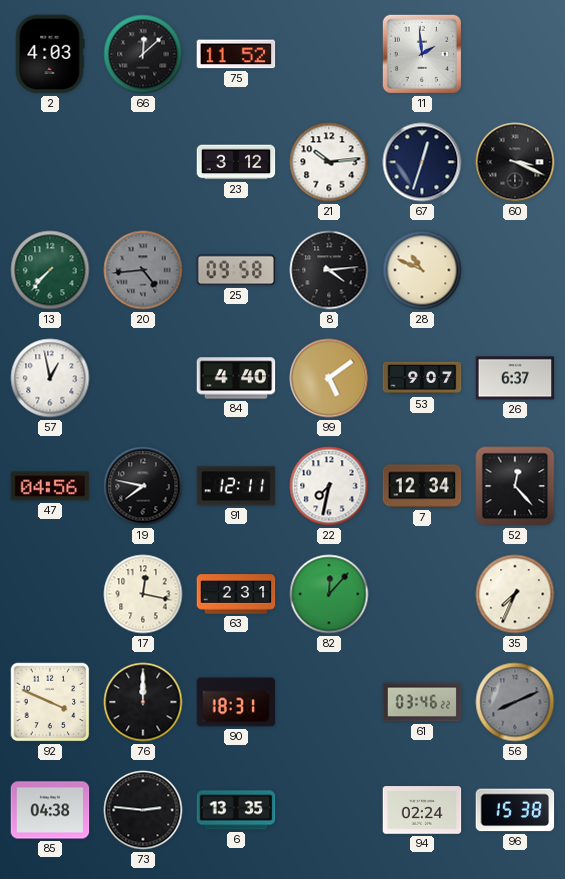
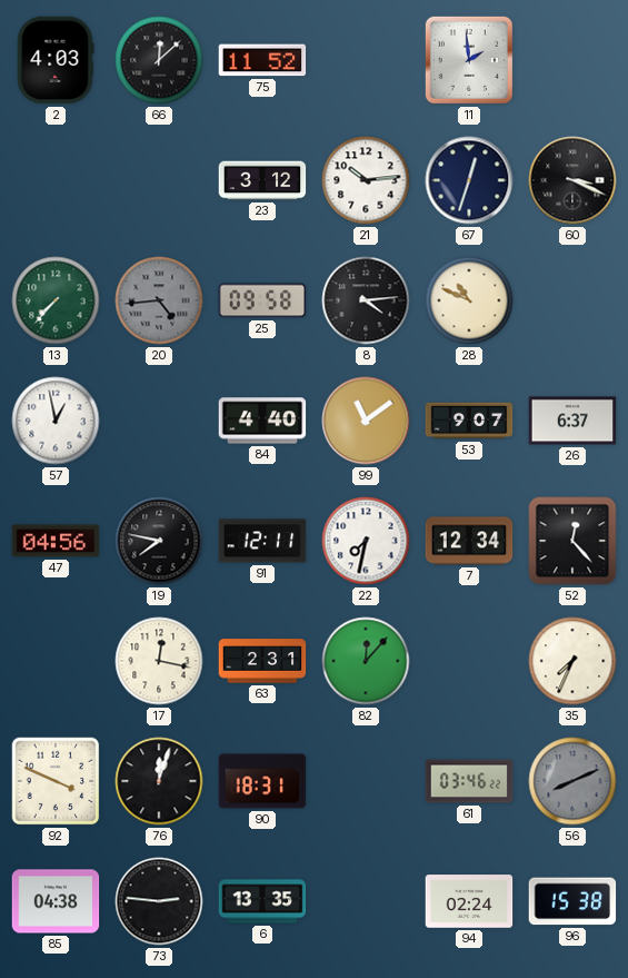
99: 5:09 -> 11:09
76: 12:00 -> 12:03
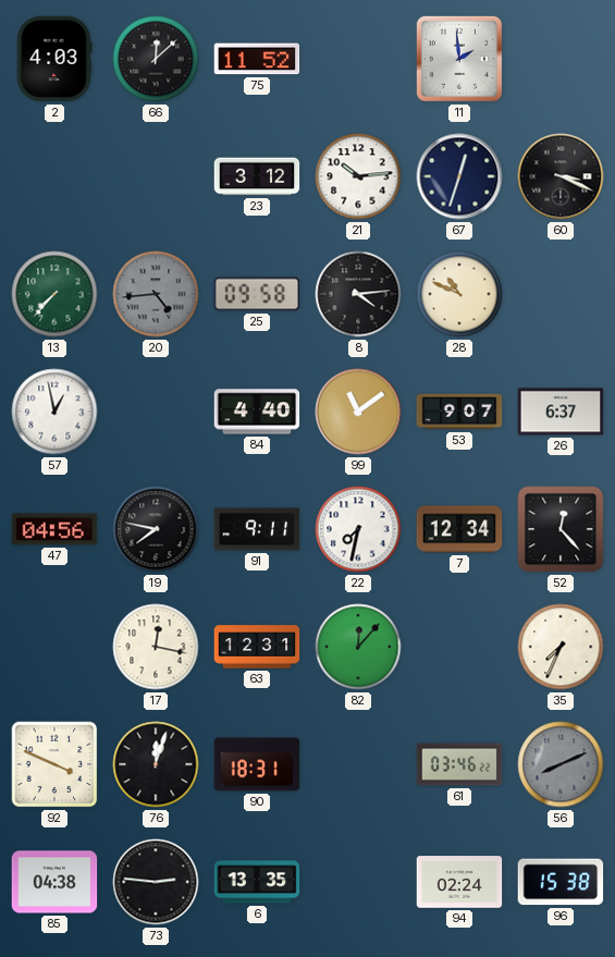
91: 12:11 -> 9:11
63: 2:31 -> 12:31
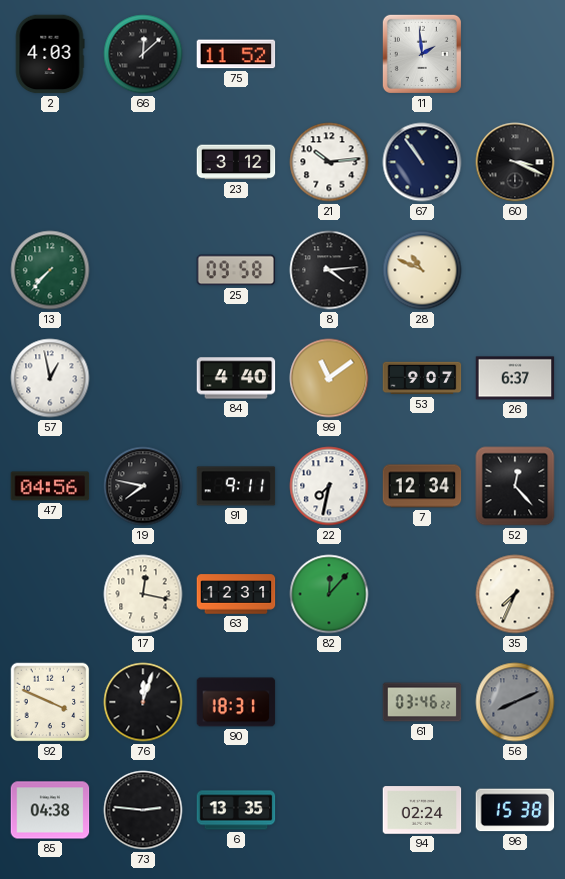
67: 12:33 -> 10:54
20: 4:44 -> none
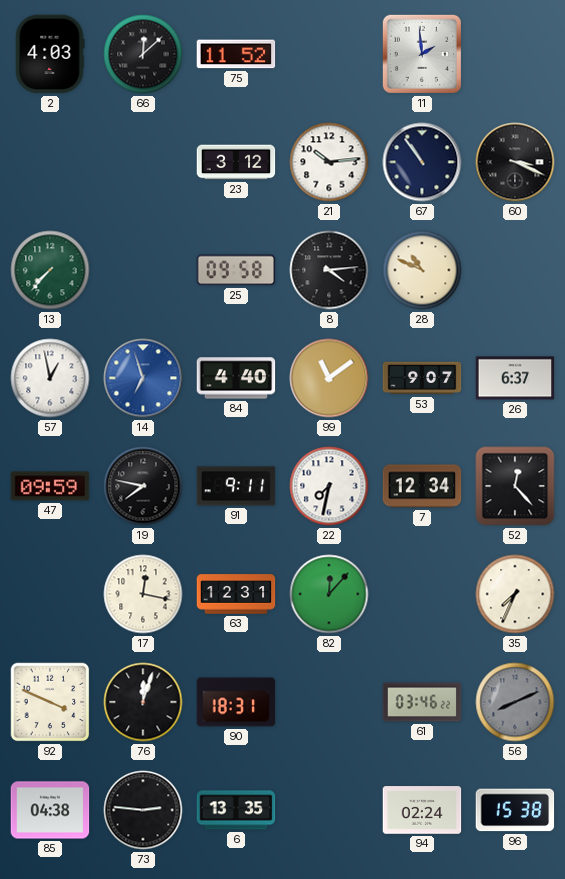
14: none -> 6:57
47: 04:56 -> 09:59
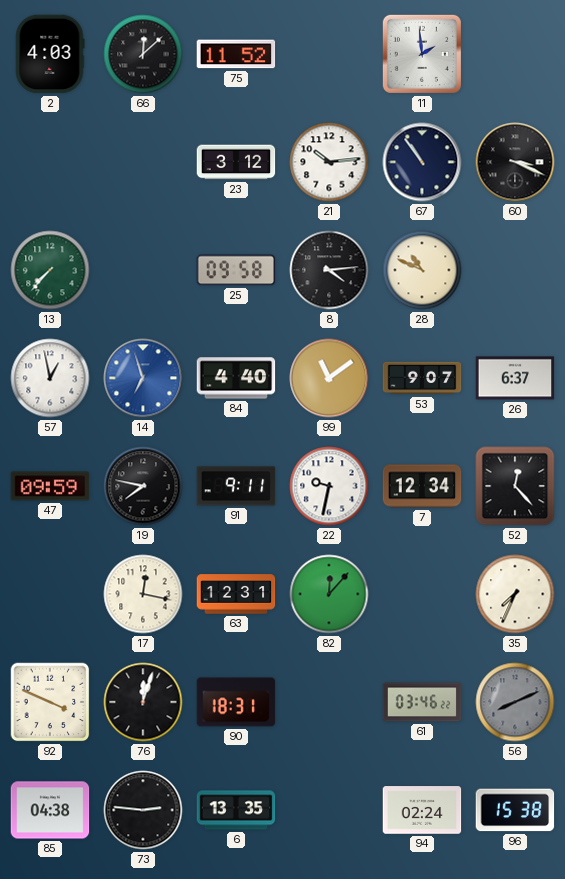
22: 7:32 -> 9:32
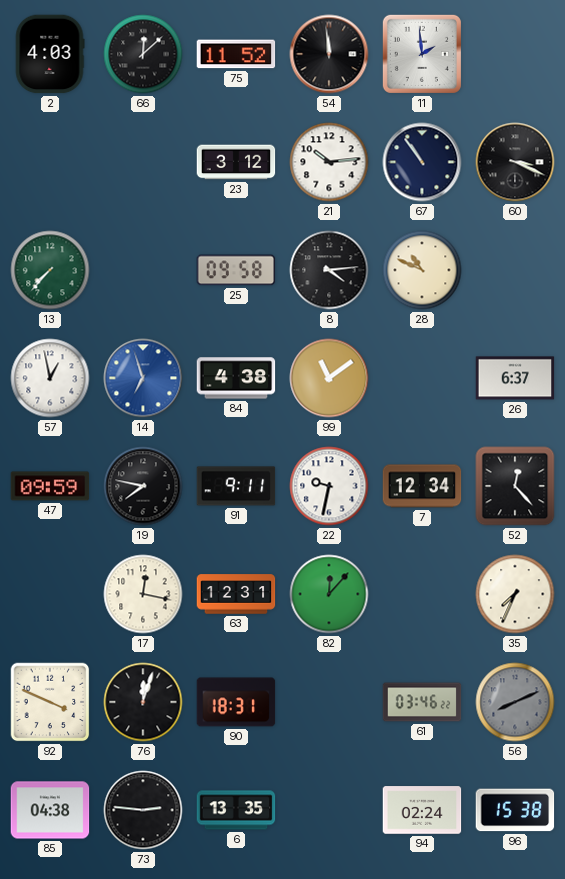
54: none -> 11:59
84: 4:40 -> 4:38
53: 9:07 -> none
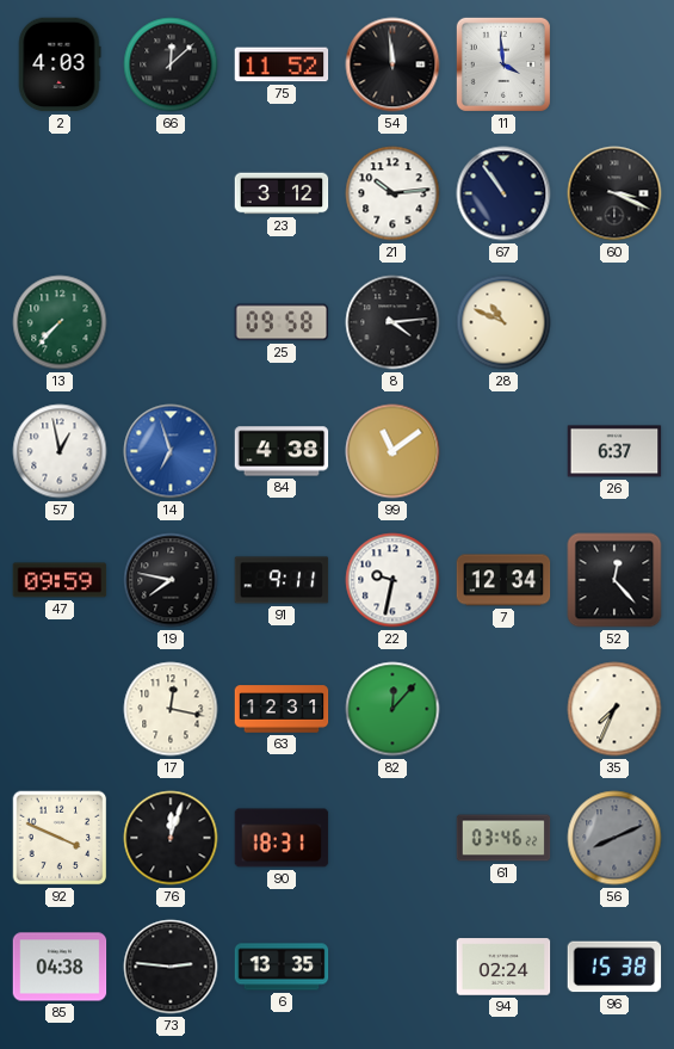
11: 1:59 -> 3:59
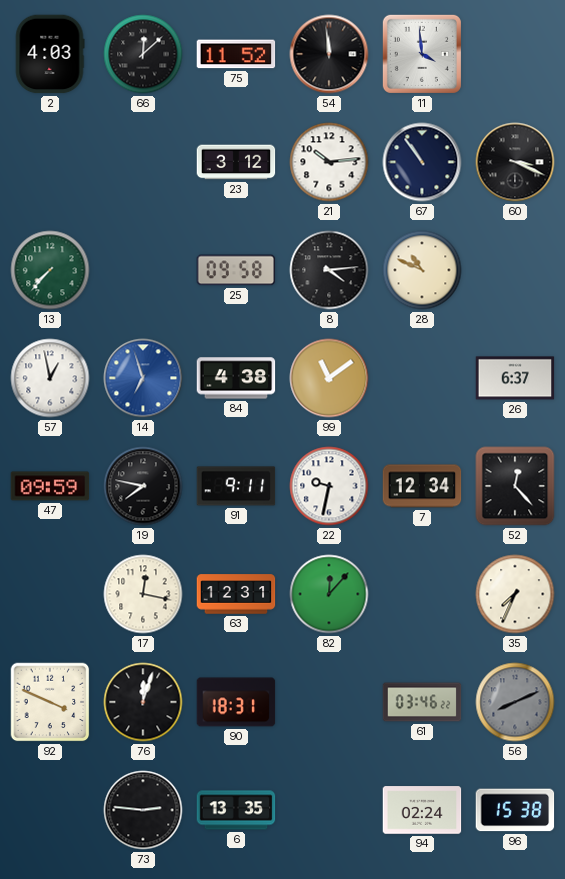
85: 04:38 -> none
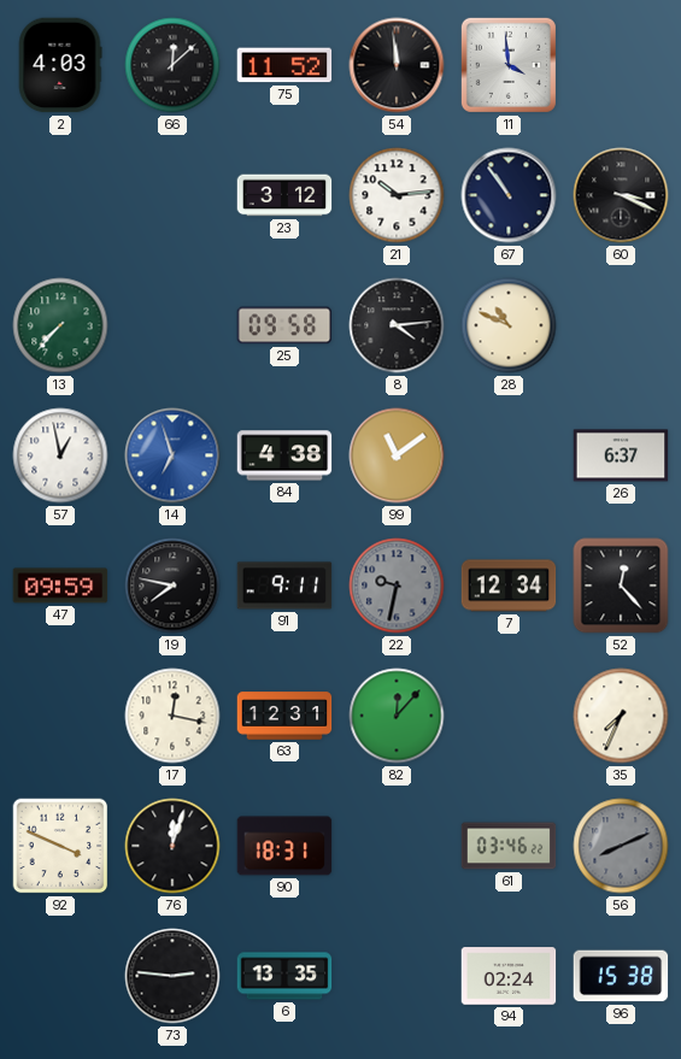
22 dial: white -> grey
